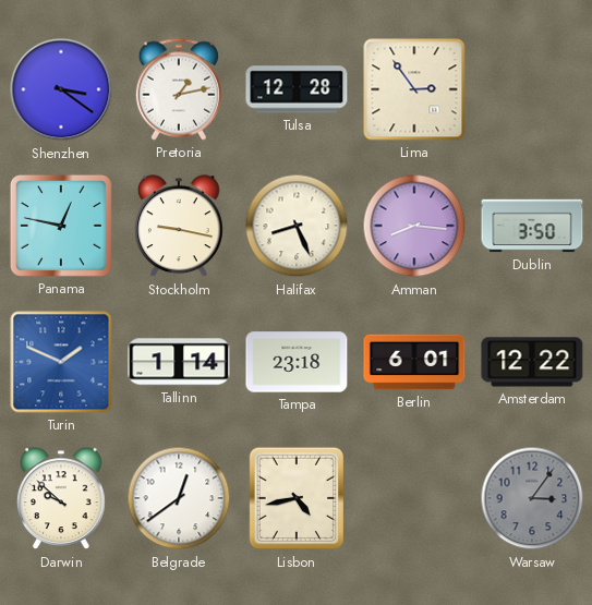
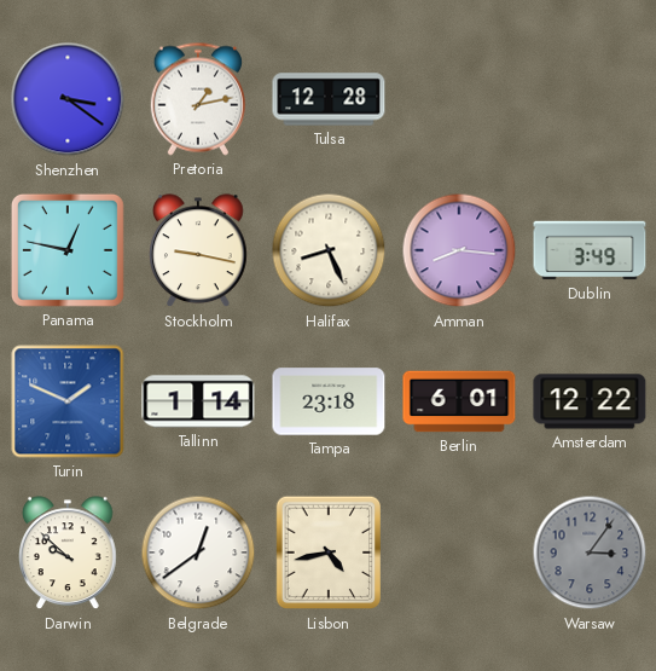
Lima: 2:54 -> none
Dublin: 3:50 -> 3:49
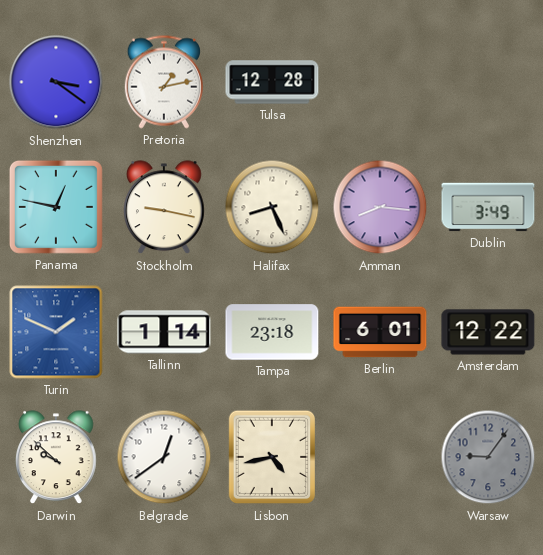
Warsaw: 3:06 -> 9:06
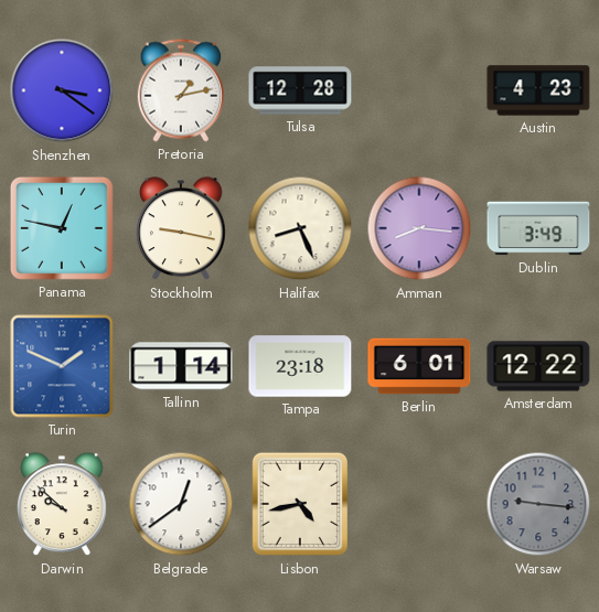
Austin: none -> 4:23
Warsaw: 9:06 -> 9:16
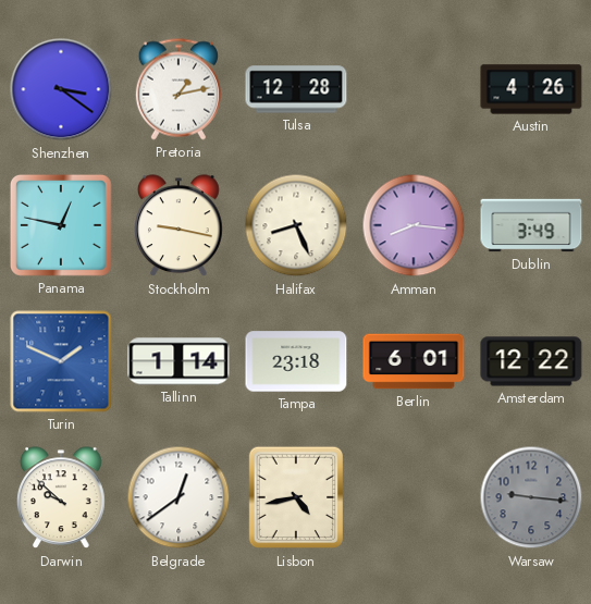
Austin: 4:23 -> 4:26
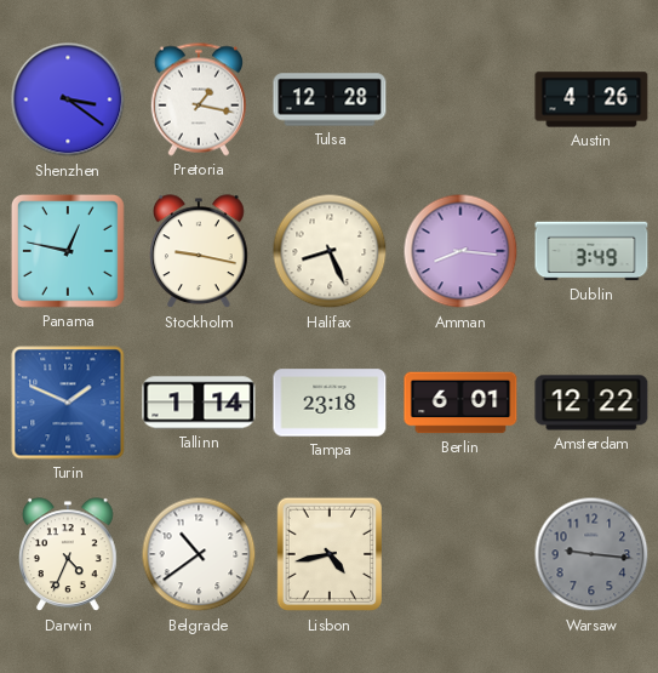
Pretoria: 1:13 -> 1:17
Darwin: 9:52 -> 4:34
Belgrade: 12:39 -> 10:39
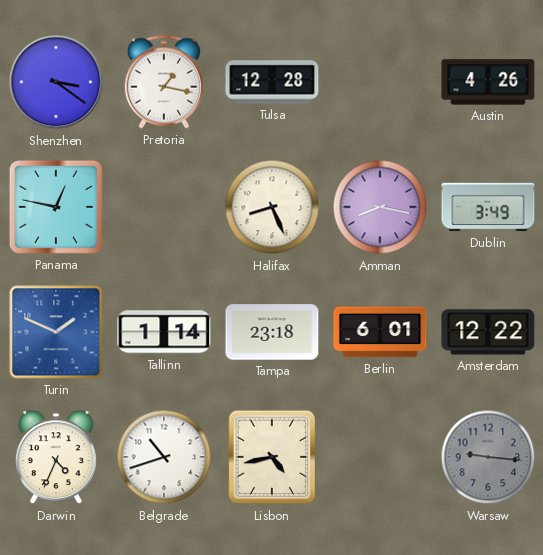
Stockholm: 9:17 -> none
Amman: 8:16 -> 8:17
Belgrade: 10:39 -> 10:42
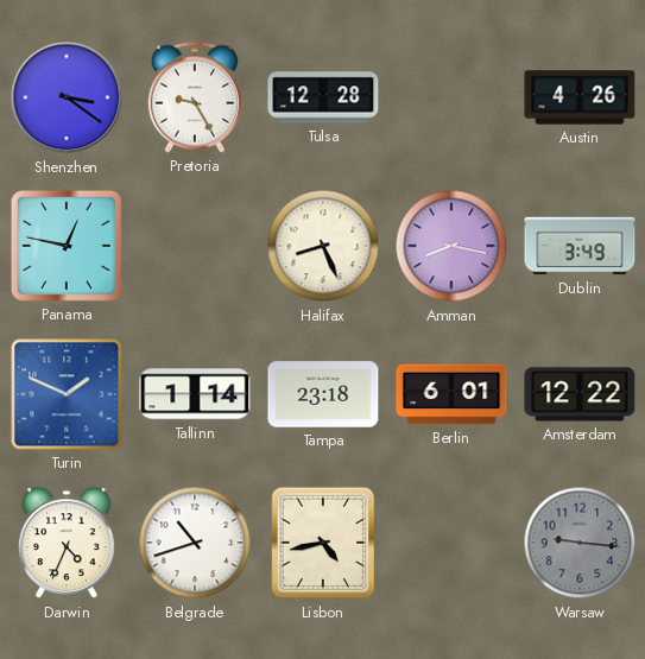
Pretoria: 1:17 -> 9:25
